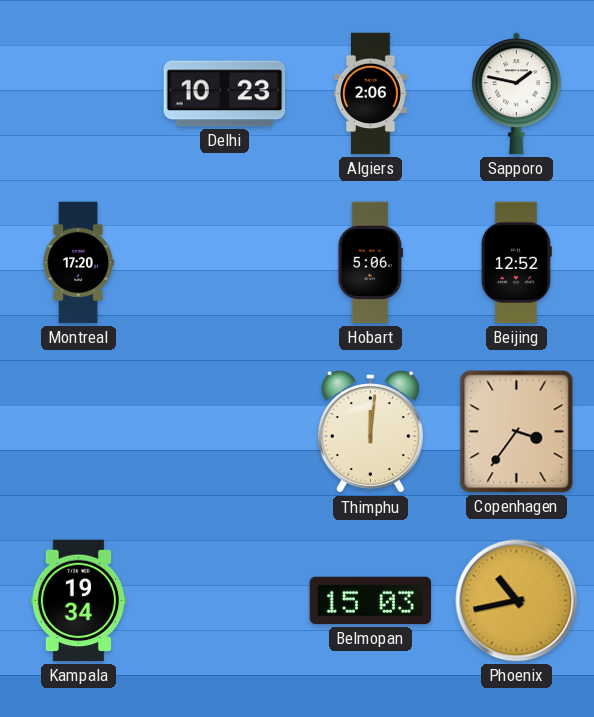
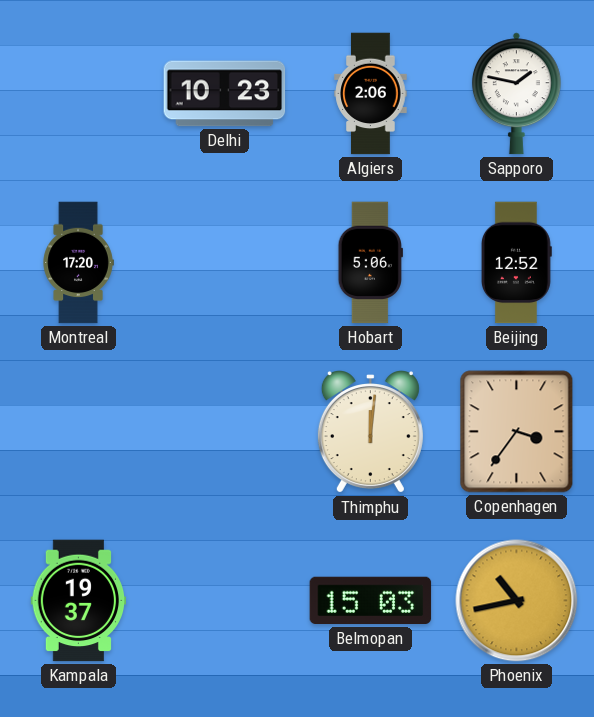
Kampala: 19:34 -> 19:37
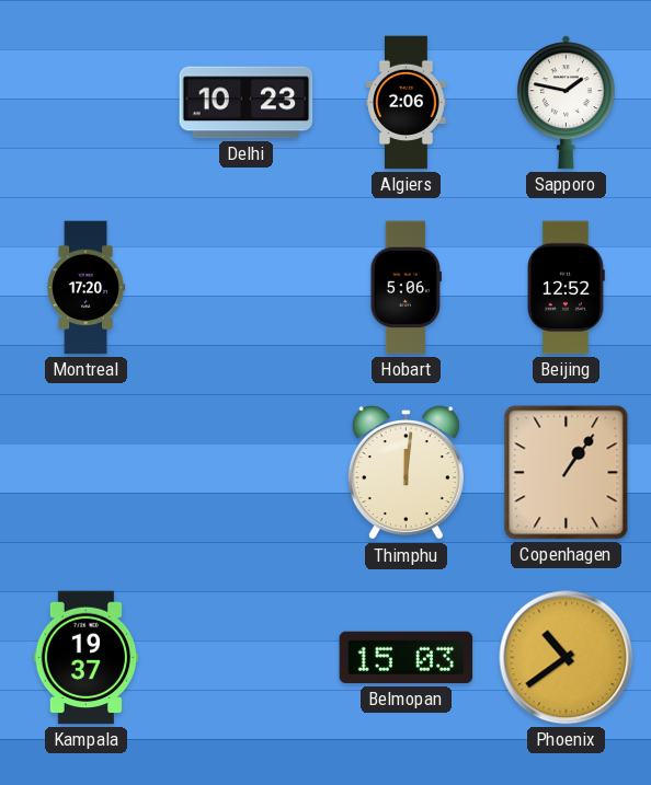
Copenhagen: 3:36 -> 1:06
Phoenix: 10:43 -> 10:39
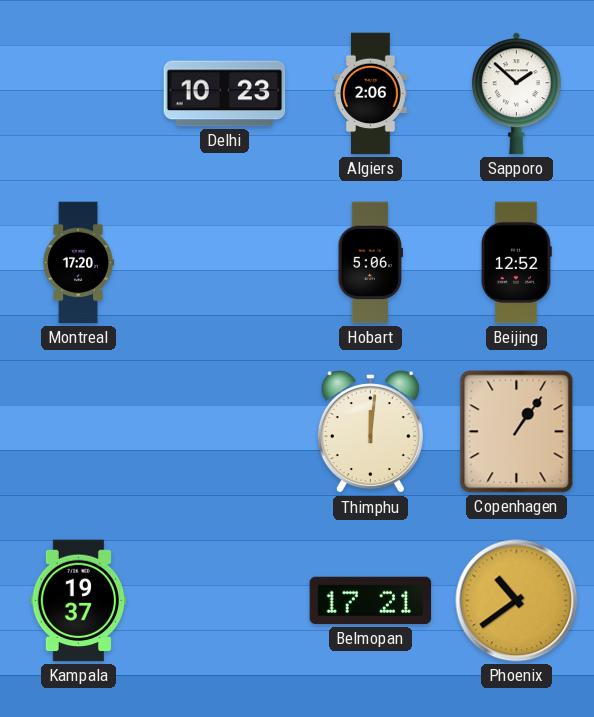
Sapporo: 1:47 -> 1:52
Belmopan: 15:03 -> 17:21
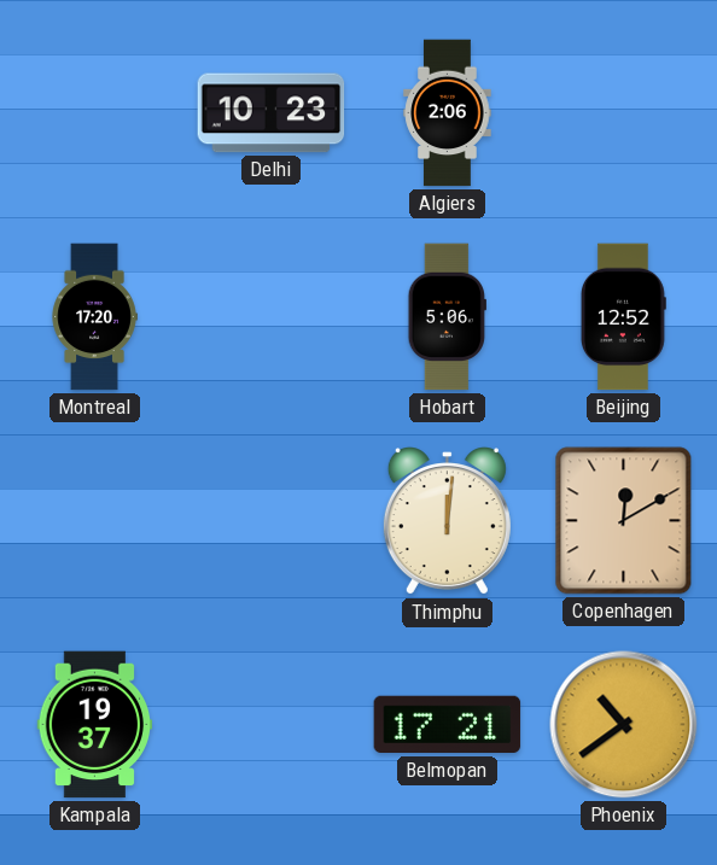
Sapporo: 1:52 -> none
Copenhagen: 1:06 -> 12:10
